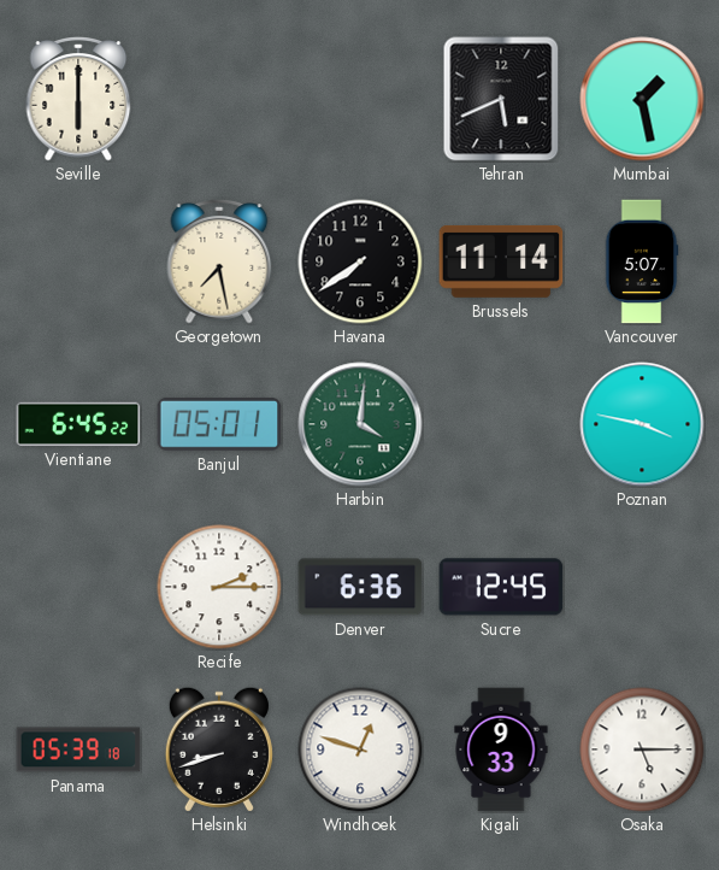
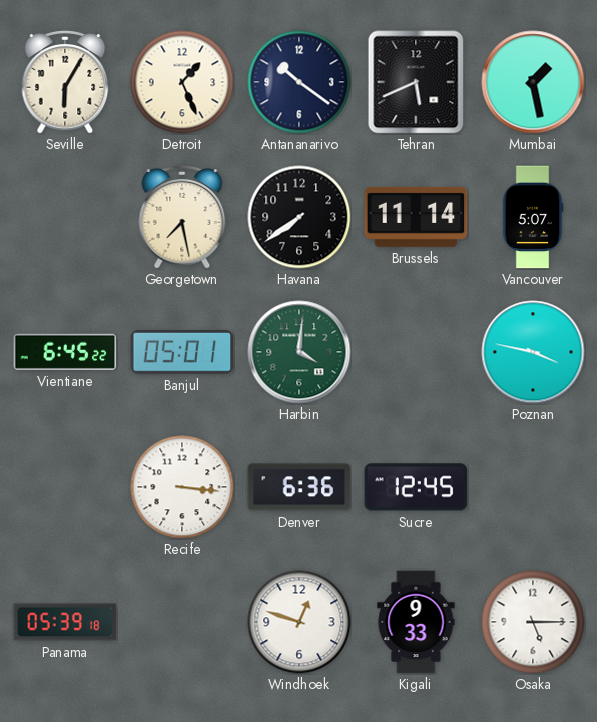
Seville: 6:00 -> 6:05
Detroit: none -> 1:26
Antananarivo: none -> 10:21
Recife: 2:15 -> 3:16
Helsinki: 8:42 -> none
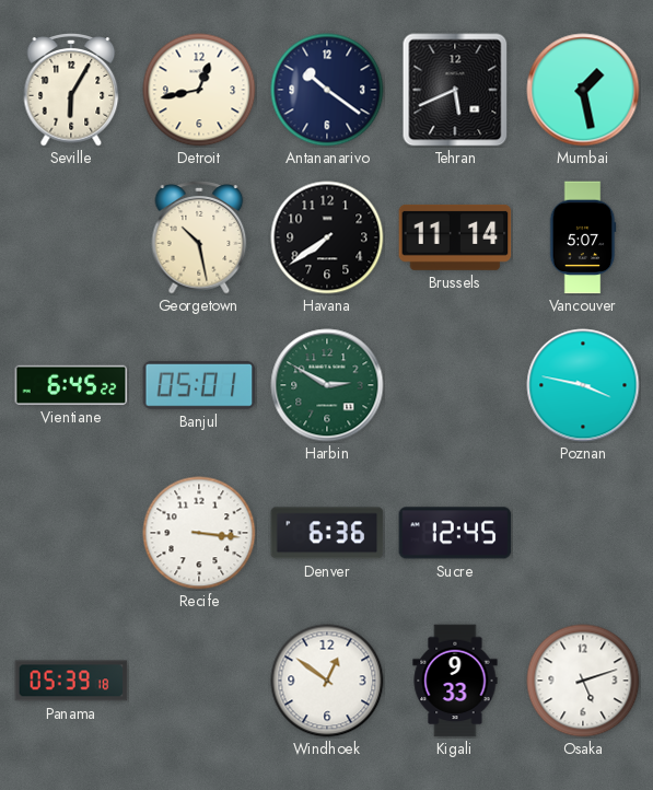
Detroit: 1:26 -> 12:43
Georgetown: 7:28 -> 10:28
Harbin: 4:01 -> 2:50
Windhoek: 12:48 -> 12:51
Osaka: 5:15 -> 5:12
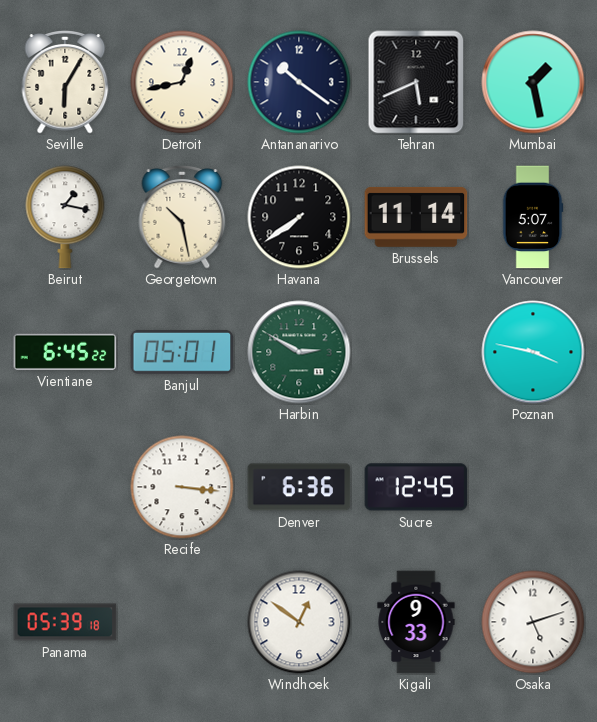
Beirut: none -> 1:17
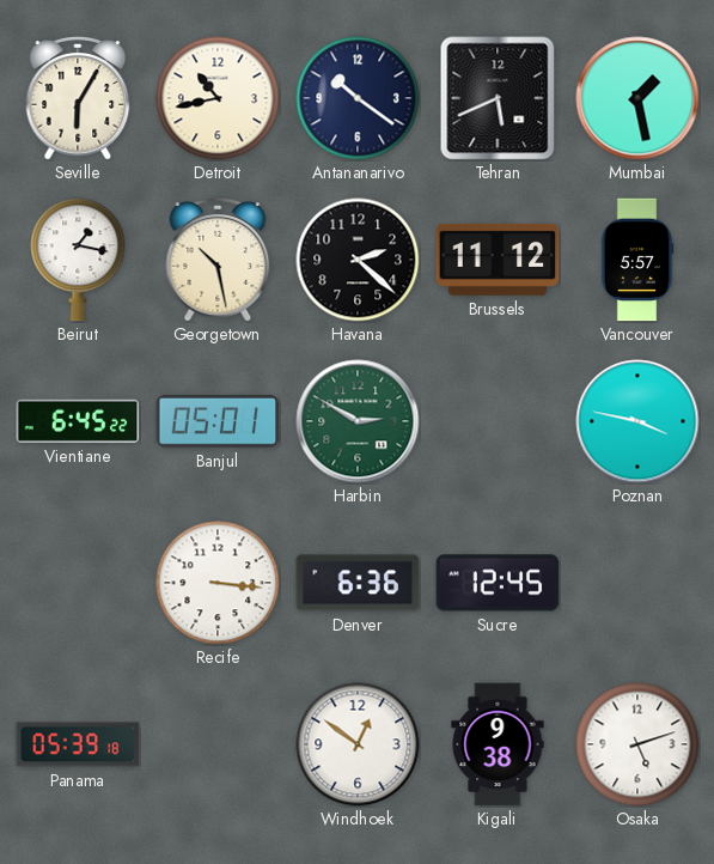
Detroit: 12:43 -> 10:43
Havana: 7:39 -> 2:22
Brussels: 11:14 -> 11:12
Vancouver: 5:07 -> 5:57
Kigali: 9:33 -> 9:38
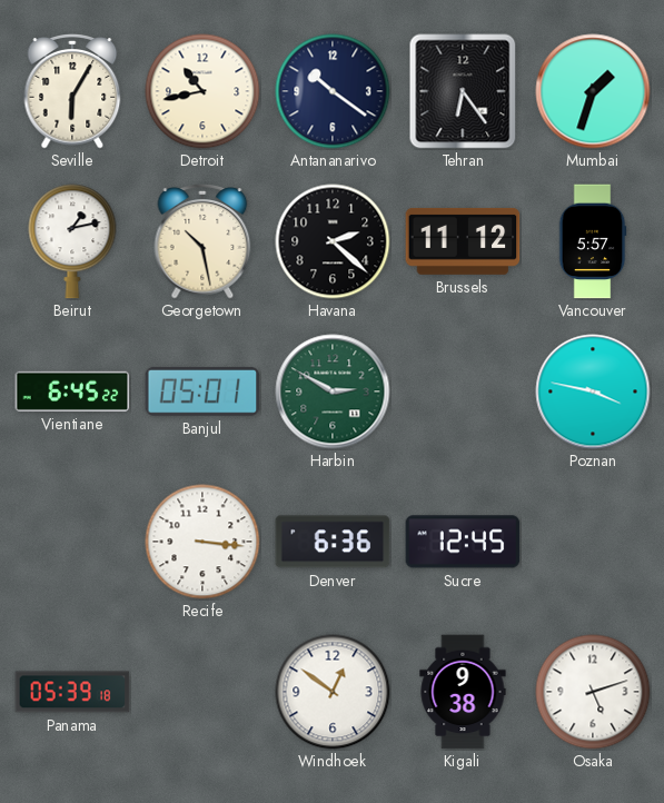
Tehran: 5:41 -> 6:24
Mumbai: 1:28 -> 1:33
Beirut: 1:17 -> 1:13
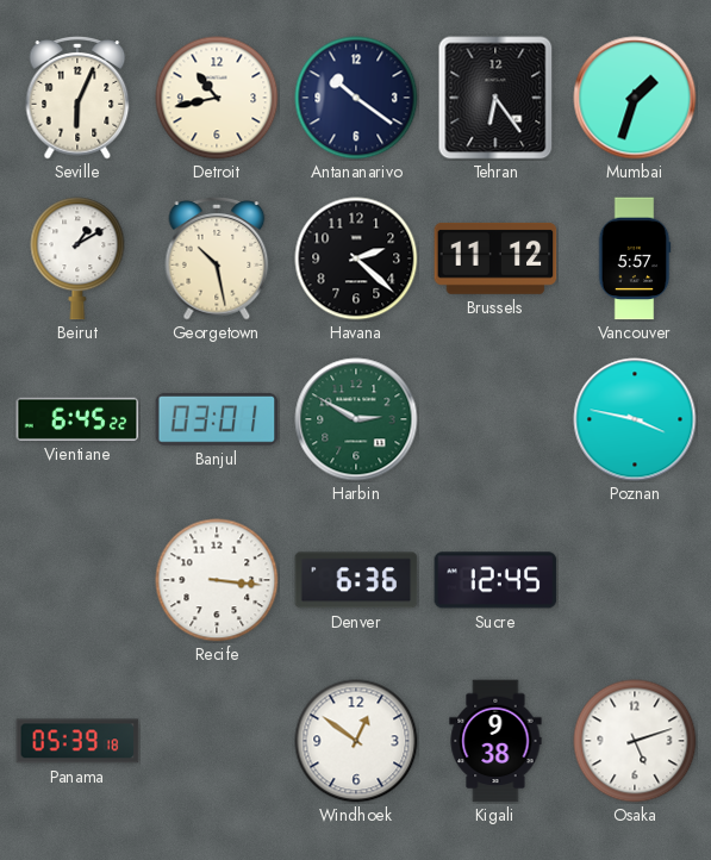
Seville: 6:05 -> 6:04
Beirut: 1:13 -> 1:10
Banjul: 05:01 -> 03:01
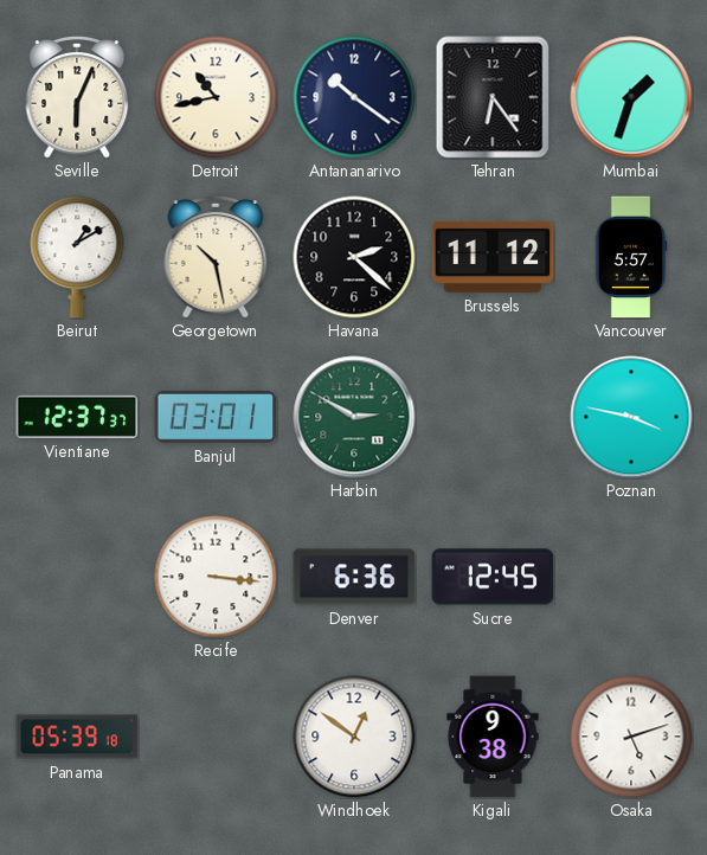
Vientiane: 6:45 -> 12:37
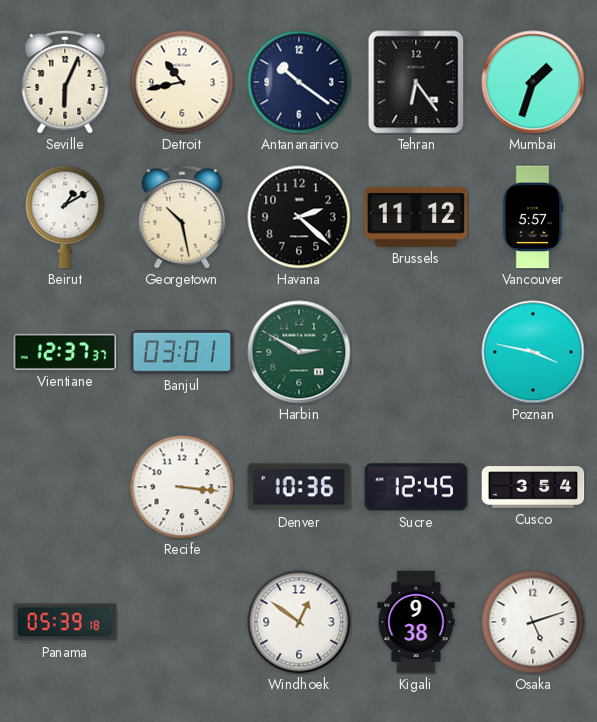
Denver: 6:36 -> 10:36
Cusco: none -> 3:54
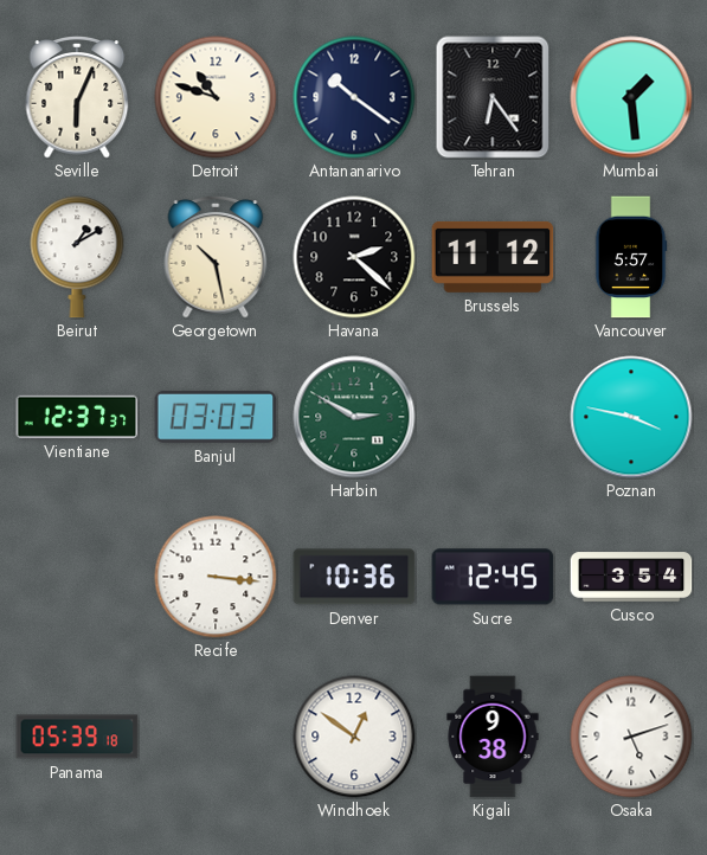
Detroit: 10:43 -> 10:48
Mumbai: 1:33 -> 1:29
Banjul: 03:01 -> 03:03
